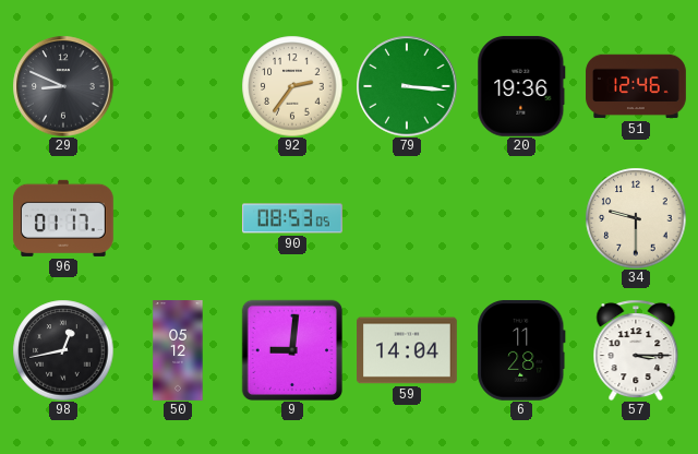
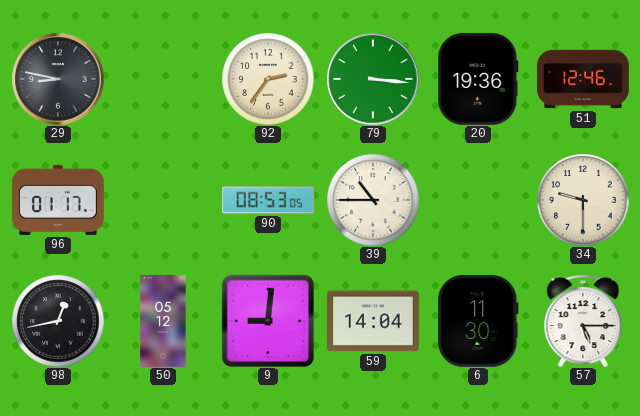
29: 8:49 -> 8:47
39: none -> 10:45
6: 11:28 -> 11:30
57: 3:15 -> 5:15
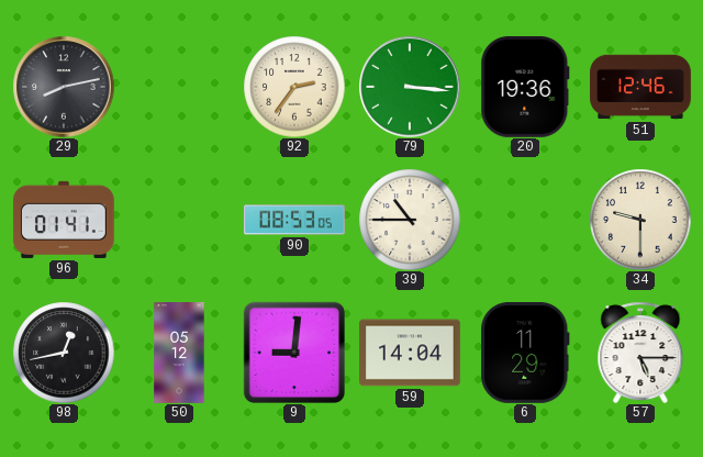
29: 8:47 -> 8:13
96: 01:17 -> 01:41
6: 11:30 -> 11:29
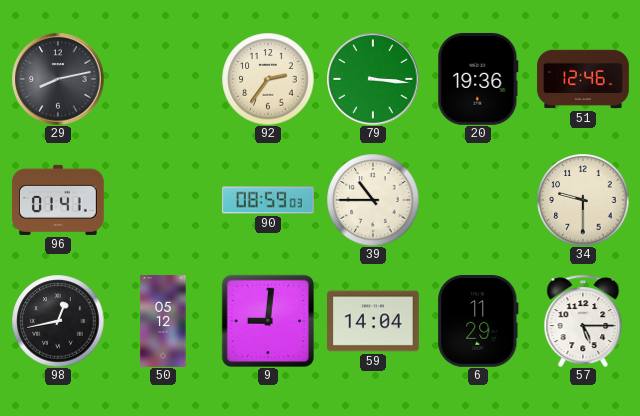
90: 08:53 -> 08:59
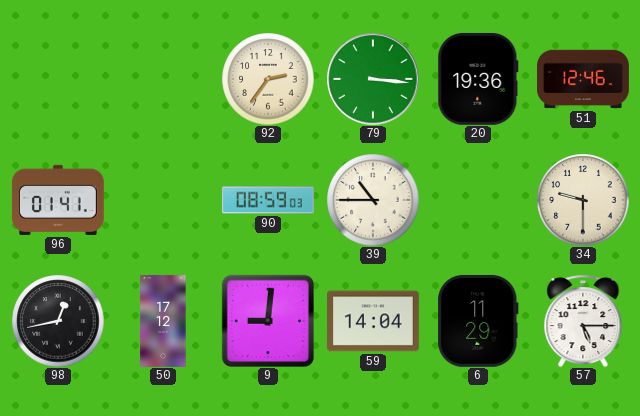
29: 8:13 -> none
50: 05:12 -> 17:12
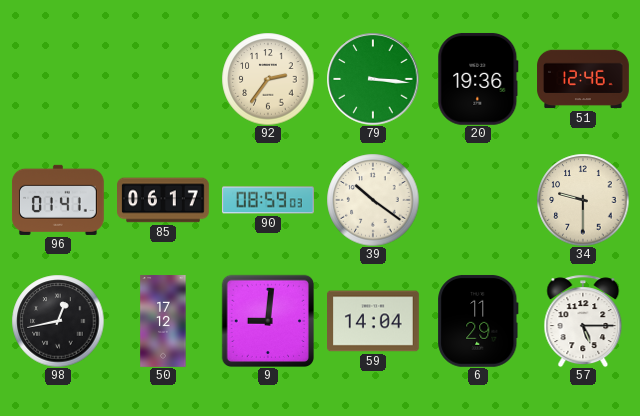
85: none -> 06:17
39: 10:45 -> 10:21
